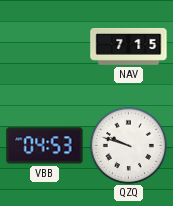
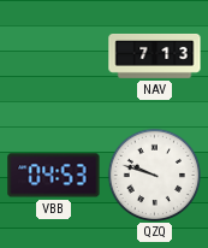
NAV: 7:15 -> 7:13
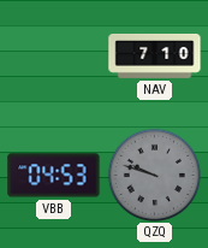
NAV: 7:13 -> 7:10
QZQ dial: white -> grey
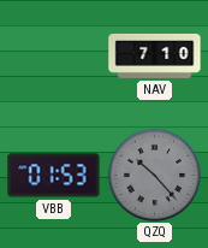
VBB: 04:53 -> 01:53
QZQ: 9:48 -> 10:23
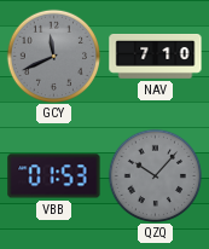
GCY: none -> 11:41
QZQ: 10:23 -> 10:07
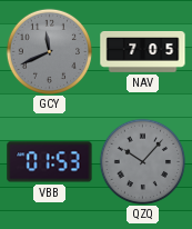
NAV: 7:10 -> 7:05
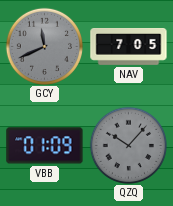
VBB: 01:53 -> 01:09
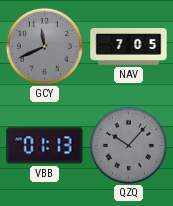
VBB: 01:09 -> 01:13
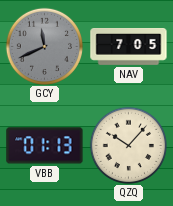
QZQ dial: grey -> cream
